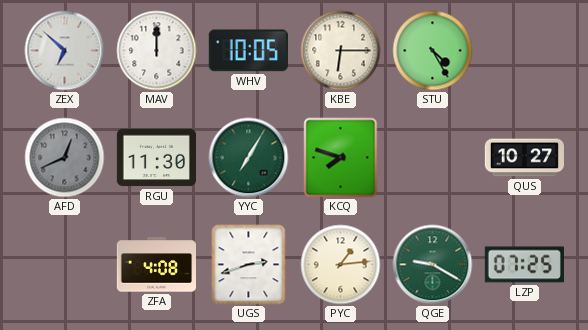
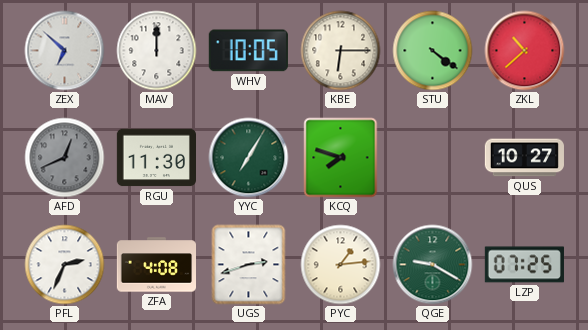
STU: 4:25 -> 4:21
ZKL: none -> 10:38
PFL: none -> 2:34
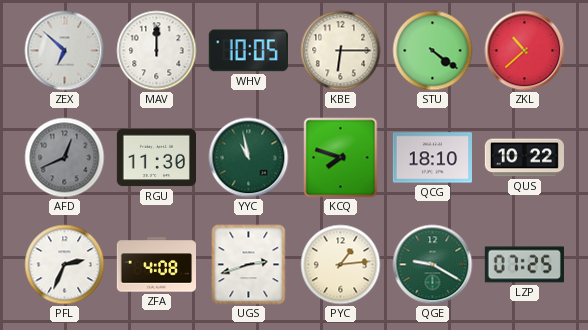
YYC: 7:05 -> 10:58
QCG: none -> 18:10
QUS: 10:27 -> 10:22
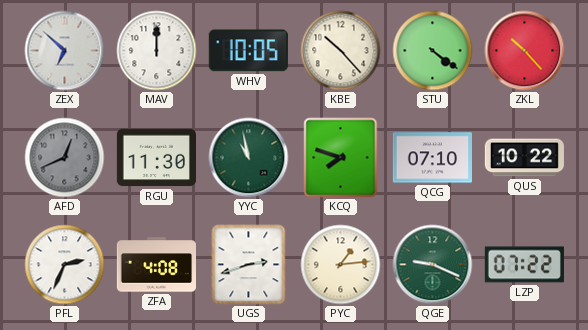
KBE: 6:15 -> 10:23
ZKL: 10:38 -> 10:23
QCG: 18:10 -> 07:10
QGE: 9:20 -> 9:19
LZP: 07:25 -> 07:22
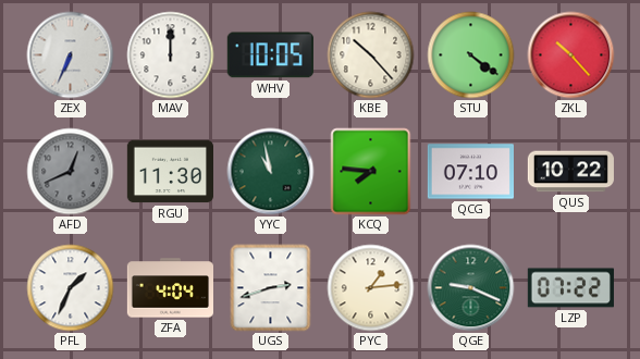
ZEX: 6:52 -> 6:34
KCQ: 7:48 -> 7:46
PFL: 2:34 -> 1:34
ZFA: 4:08 -> 4:04
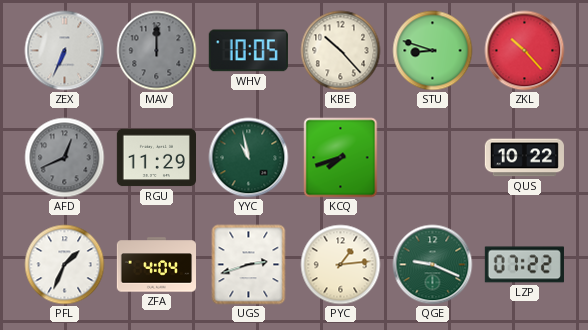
MAV dial: white -> grey
STU: 4:21 -> 8:48
RGU: 11:30 -> 11:29
KCQ: 7:46 -> 7:42
QCG: 07:10 -> none
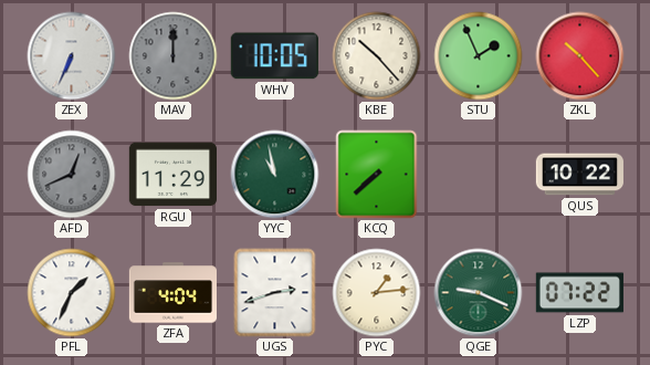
STU: 8:48 -> 1:56
KCQ: 7:42 -> 7:38
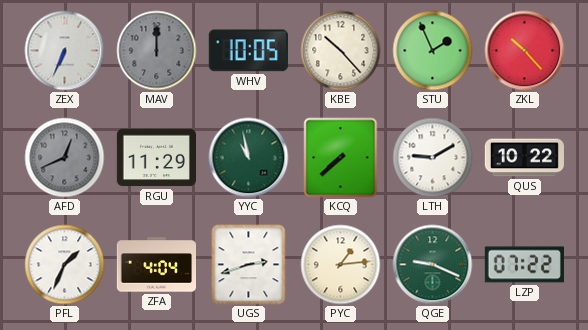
LTH: none -> 9:10
